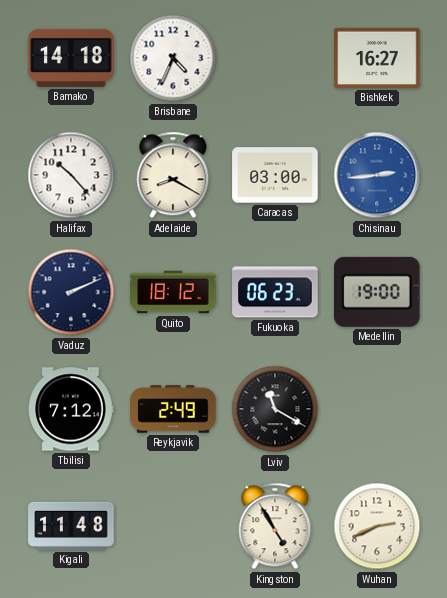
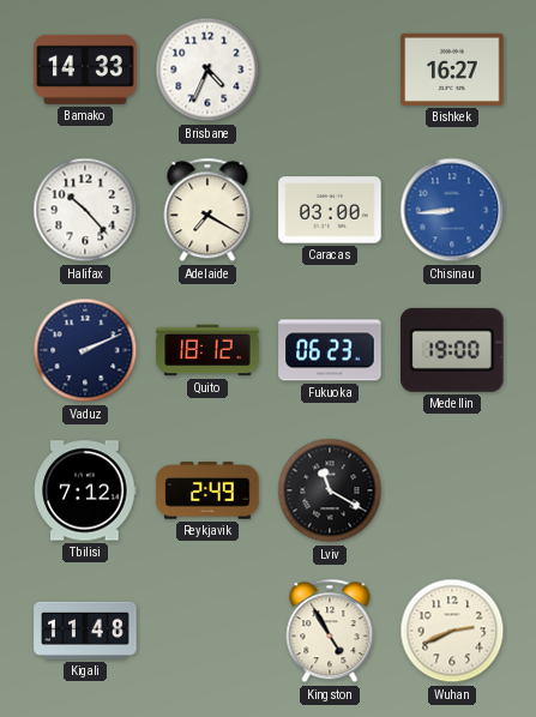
Bamako: 14:18 -> 14:33
Adelaide: 8:20 -> 7:20
Chisinau: 2:44 -> 8:44
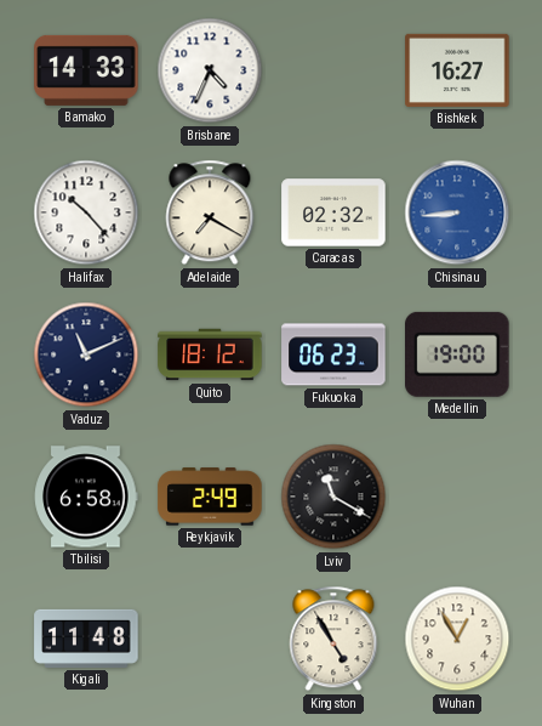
Caracas: 03:00 -> 02:32
Vaduz: 2:11 -> 11:11
Tbilisi: 7:12 -> 6:58
Wuhan: 2:41 -> 12:55
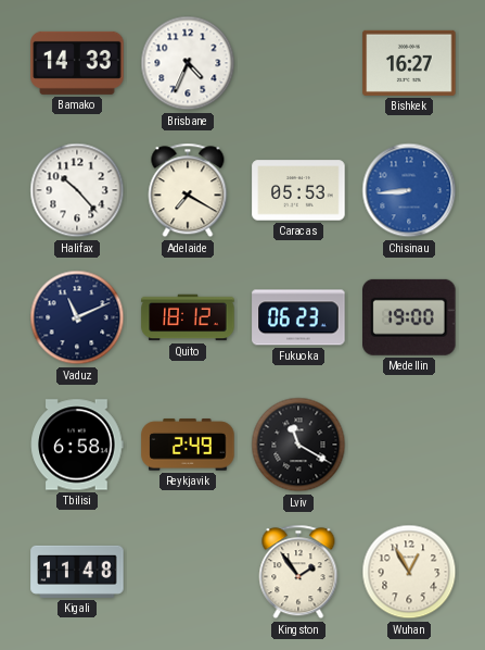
Caracas: 02:32 -> 05:53
Kingston: 4:55 -> 1:54
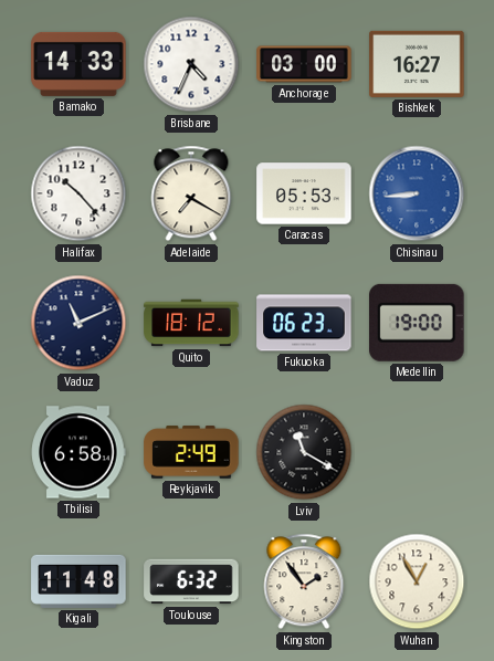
Anchorage: none -> 03:00
Toulouse: none -> 6:32
